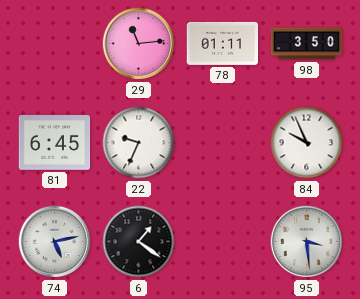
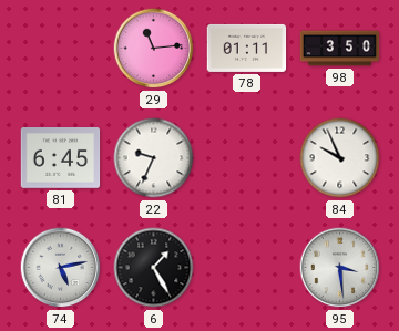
6: 1:21 -> 1:25
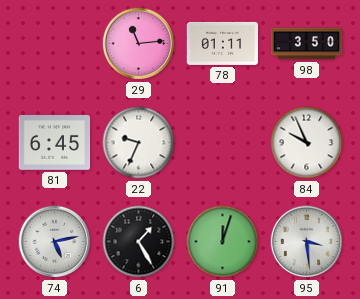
91: none -> 12:03
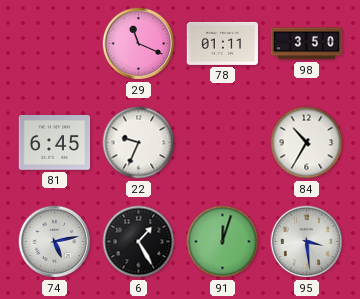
29: 11:14 -> 11:19
84: 9:56 -> 10:35
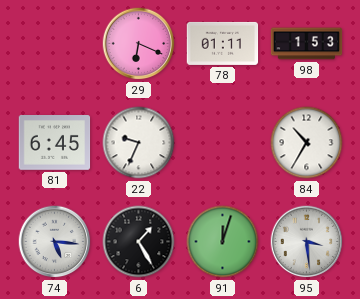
29: 11:19 -> 6:19
98: 3:50 -> 1:53
74: 5:13 -> 5:16
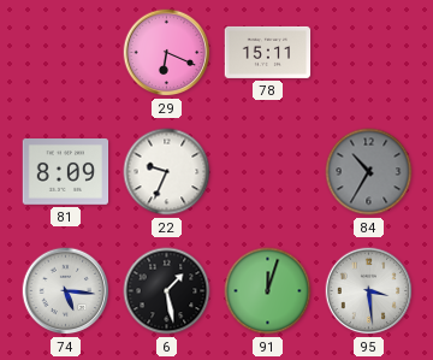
78: 01:11 -> 15:11
98: 1:53 -> none
81: 6:45 -> 8:09
84 dial: white -> grey
6: 1:25 -> 1:28
